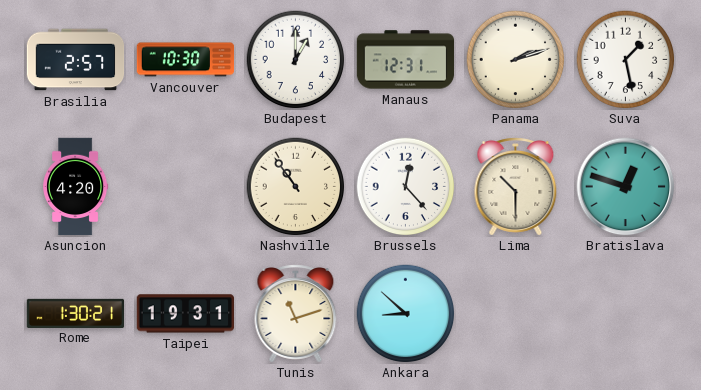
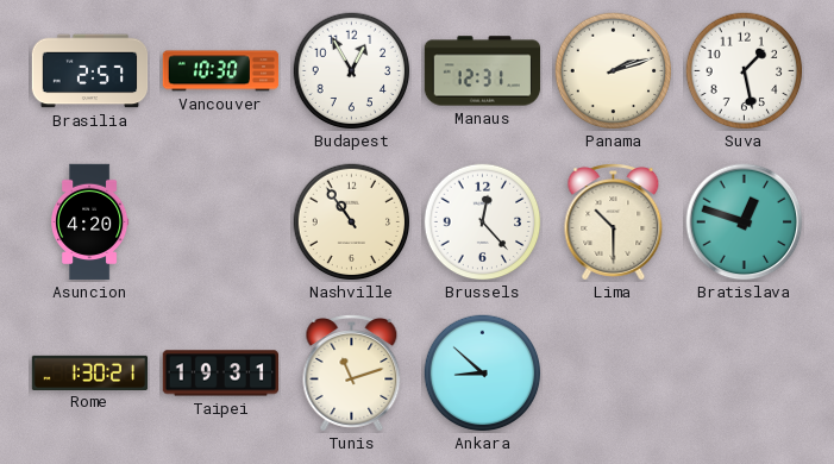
Budapest: 1:00 -> 12:55
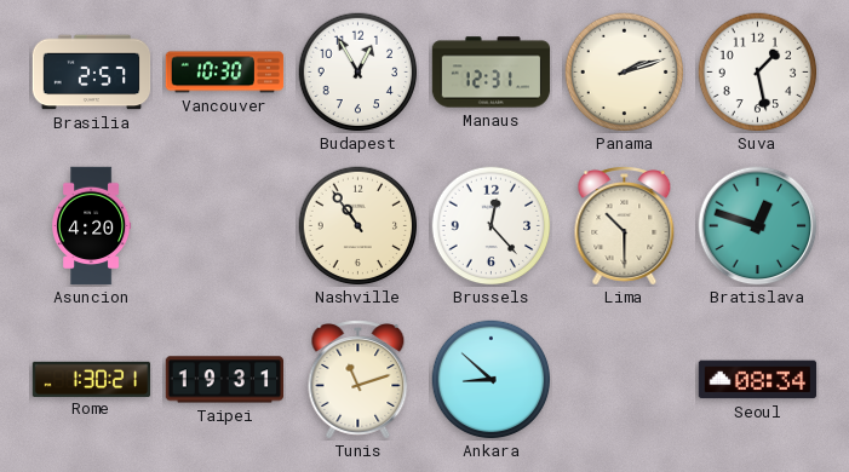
Seoul: none -> 08:34
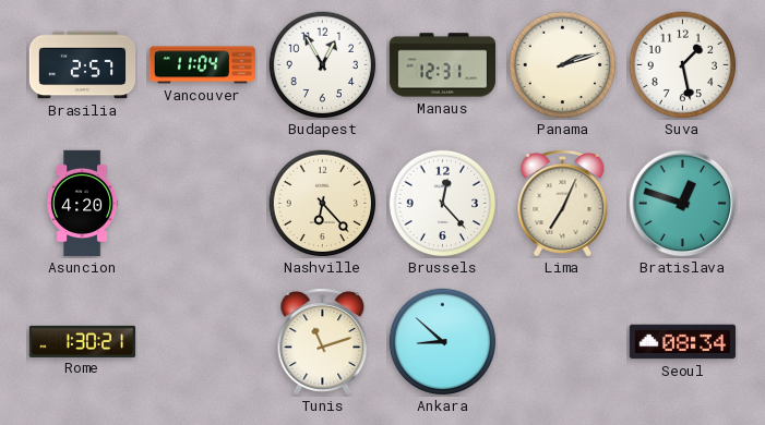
Vancouver: 10:30 -> 11:04
Nashville: 10:54 -> 6:23
Lima: 10:30 -> 7:04
Taipei: 19:31 -> none
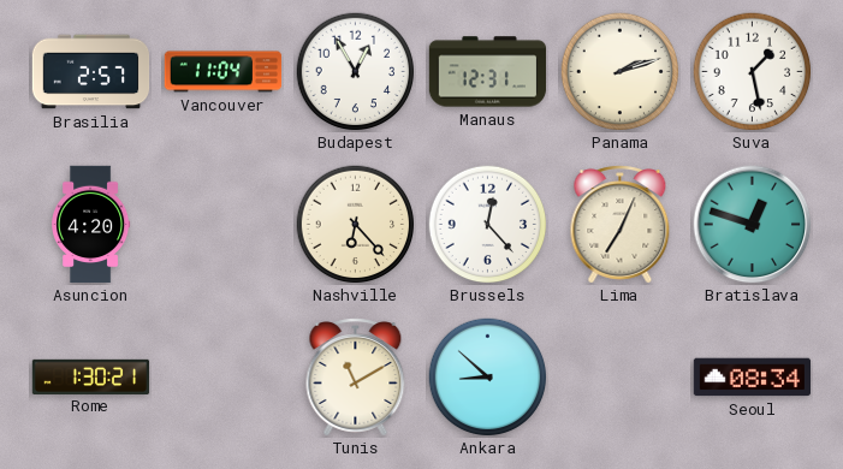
Tunis: 11:12 -> 11:10
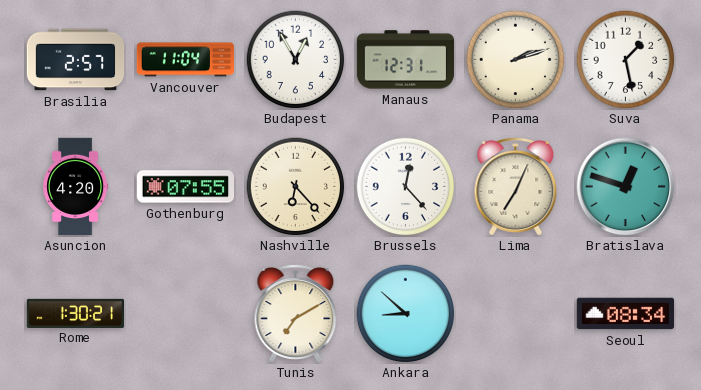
Gothenburg: none -> 07:55
Tunis: 11:10 -> 7:10
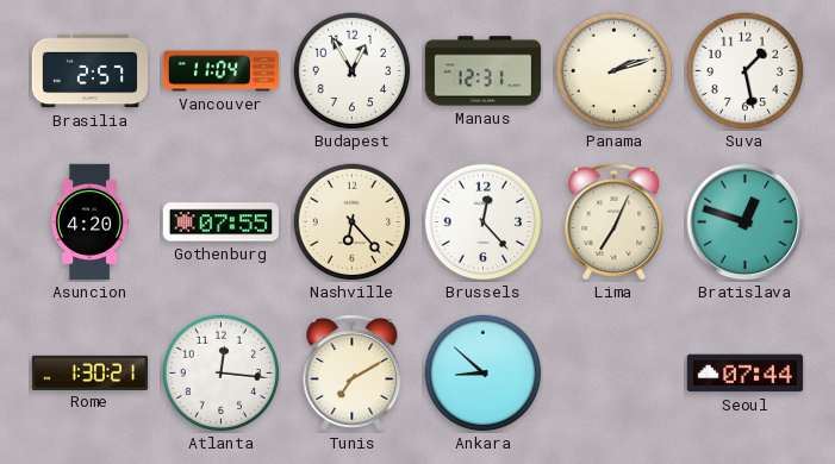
Atlanta: none -> 12:16
Seoul: 08:34 -> 07:44
